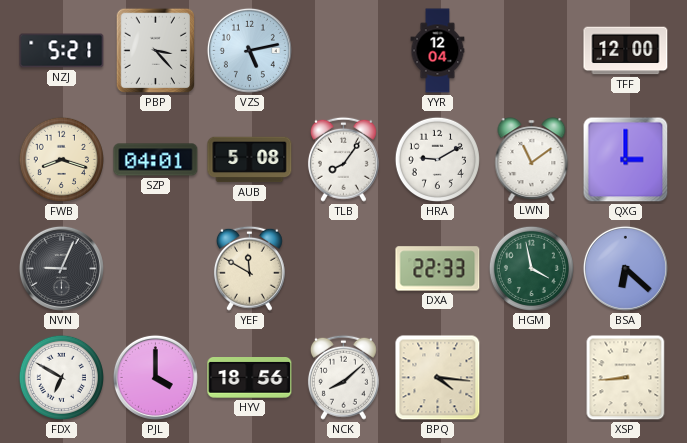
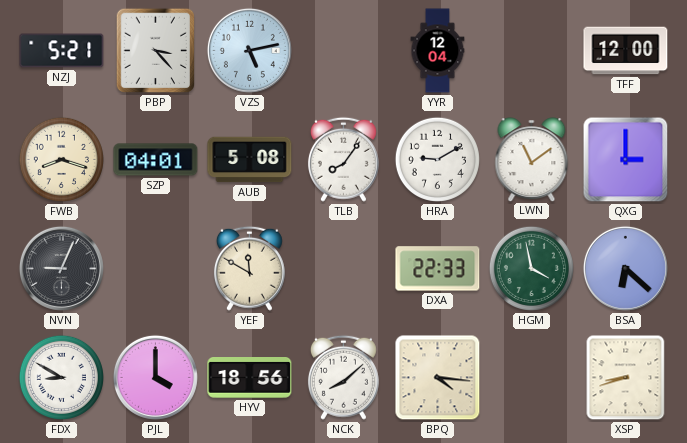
FDX: 6:50 -> 8:50
XSP: 8:44 -> 8:42
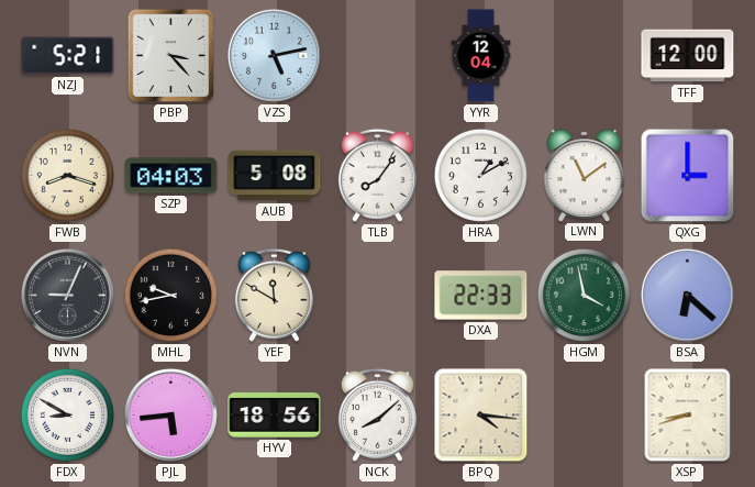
SZP: 04:01 -> 04:03
HRA: 9:10 -> 1:10
MHL: none -> 9:43
PJL: 4:00 -> 5:44
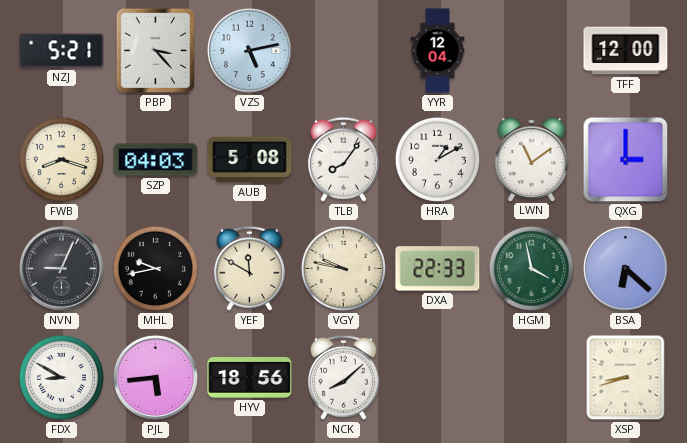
VGY: none -> 9:47
BPQ: 4:16 -> none
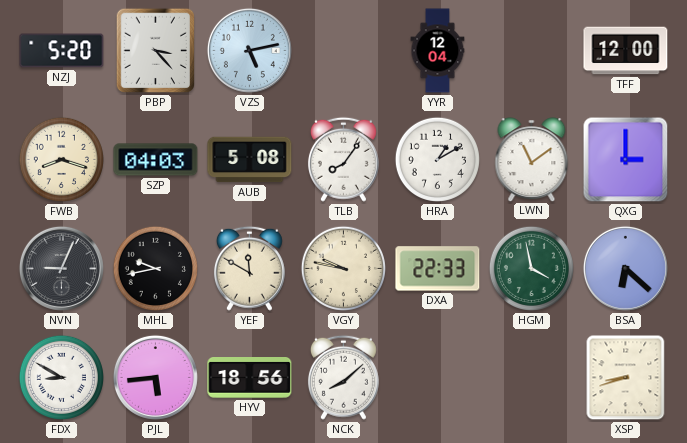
NZJ: 5:21 -> 5:20
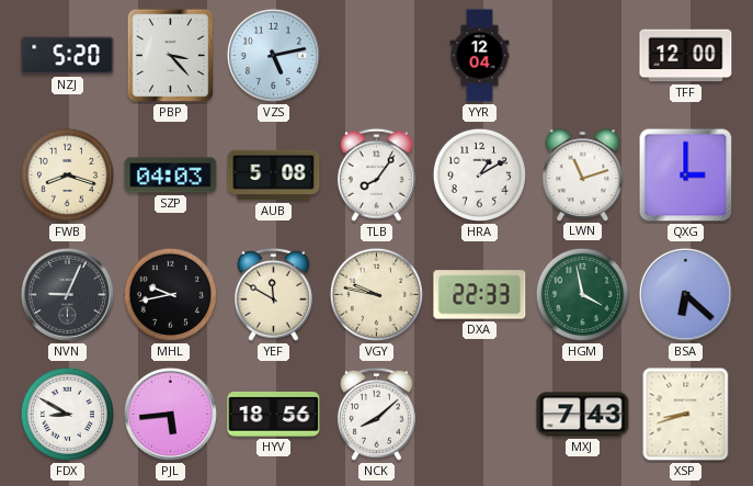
LWN: 11:09 -> 11:12
MXJ: none -> 7:43
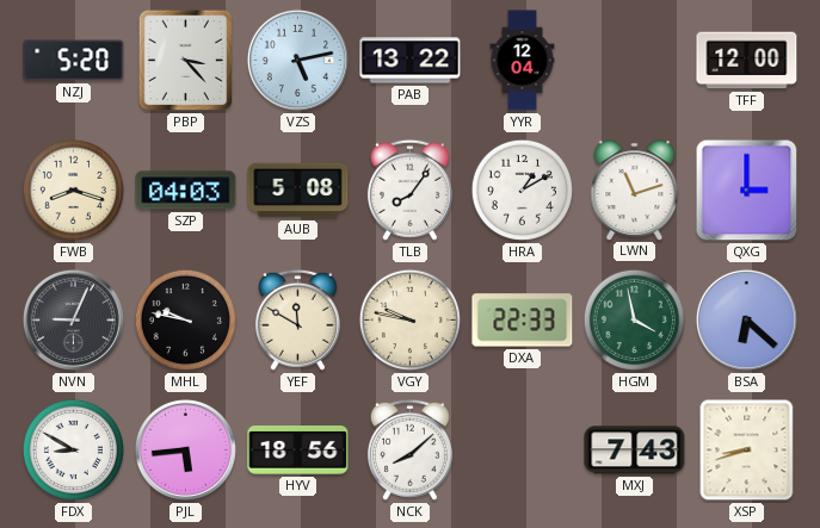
PAB: none -> 13:22
MHL: 9:43 -> 9:47
